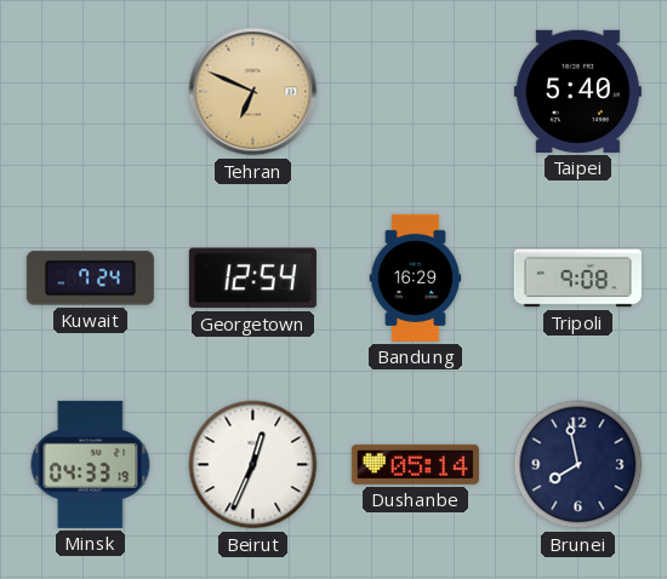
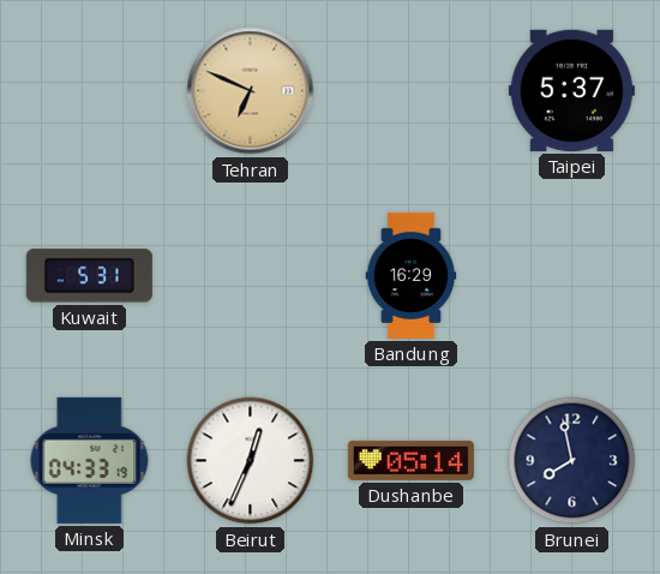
Taipei: 5:40 -> 5:37
Kuwait: 7:24 -> 5:31
Georgetown: 12:54 -> none
Tripoli: 9:08 -> none
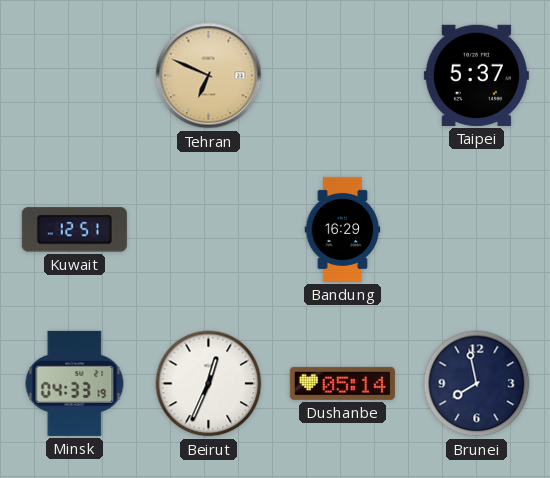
Kuwait: 5:31 -> 12:51
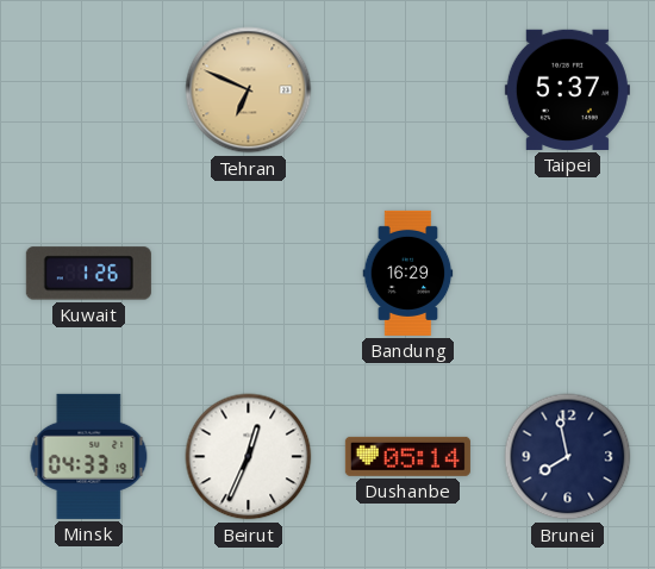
Kuwait: 12:51 -> 1:26
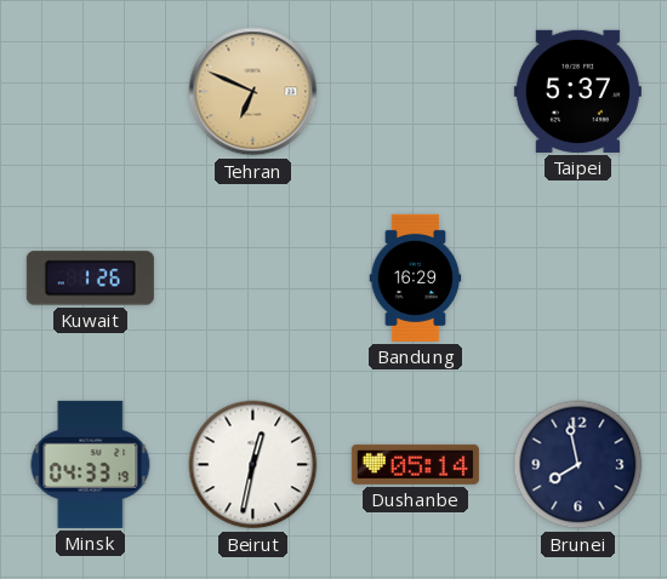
Beirut: 12:34 -> 12:32
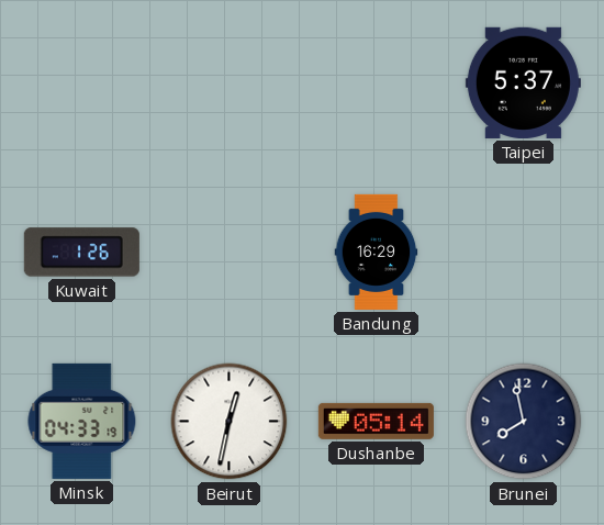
Tehran: 6:49 -> none
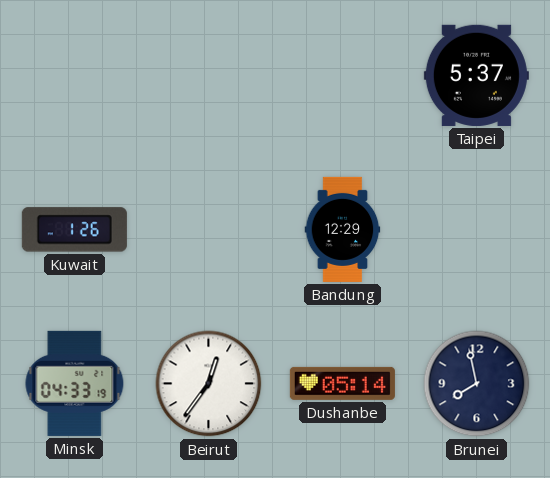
Bandung: 16:29 -> 12:29
Beirut: 12:32 -> 12:36
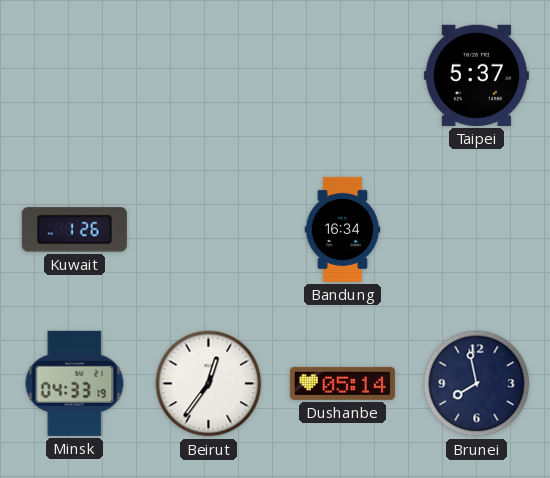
Bandung: 12:29 -> 16:34
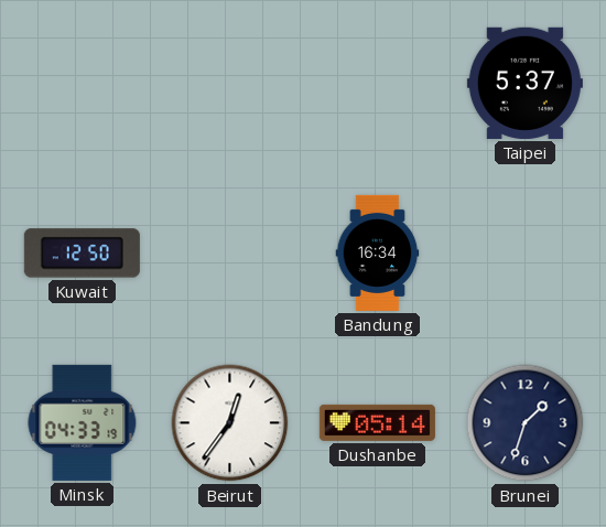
Kuwait: 1:26 -> 12:50
Brunei: 7:58 -> 1:33
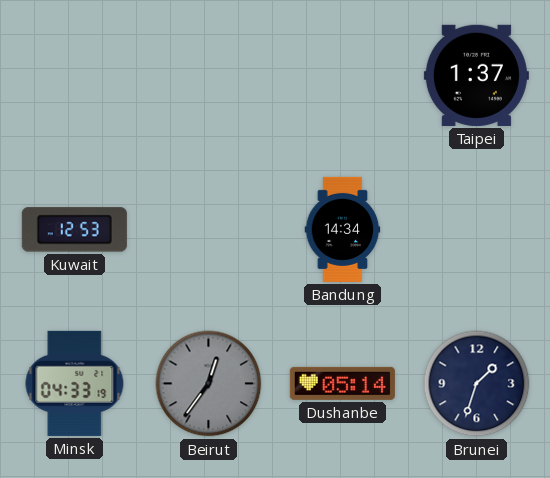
Taipei: 5:37 -> 1:37
Kuwait: 12:50 -> 12:53
Bandung: 16:34 -> 14:34
Beirut dial: white -> grey
